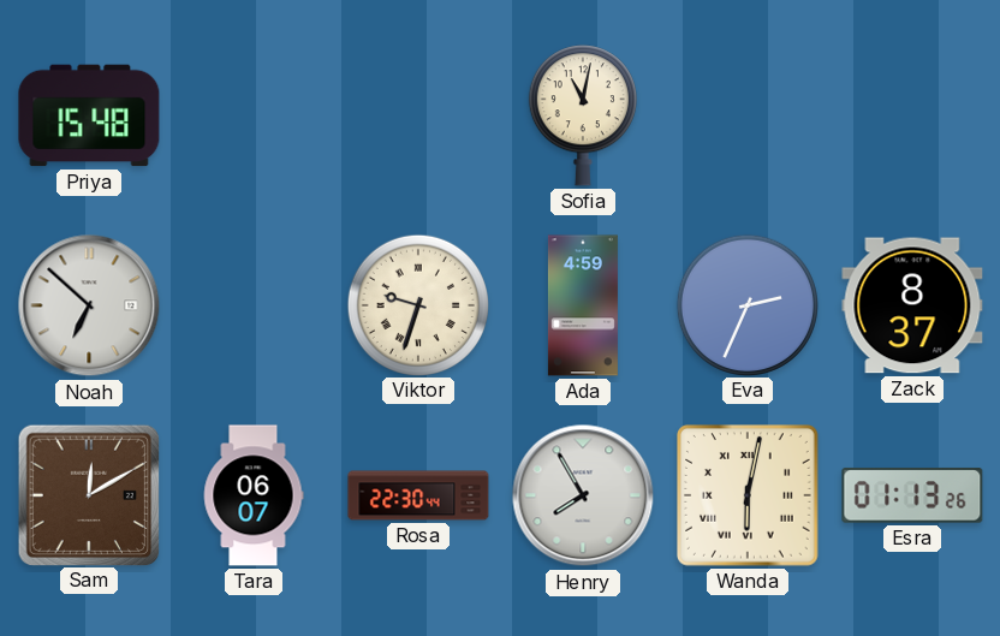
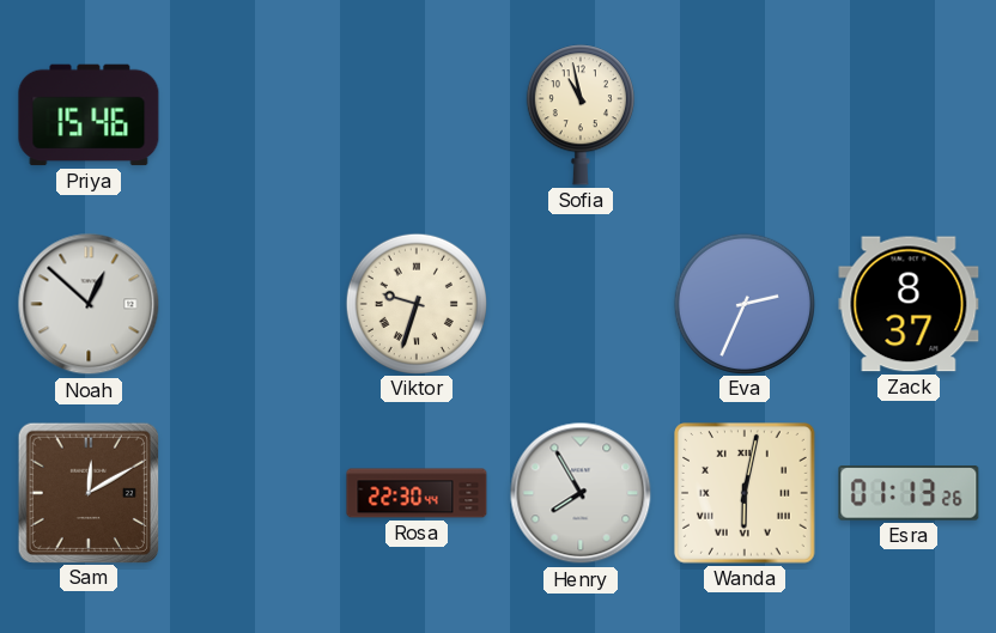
Priya: 15:48 -> 15:46
Sofia: 11:02 -> 10:58
Noah: 6:52 -> 12:52
Ada: 4:59 -> none
Tara: 06:07 -> none
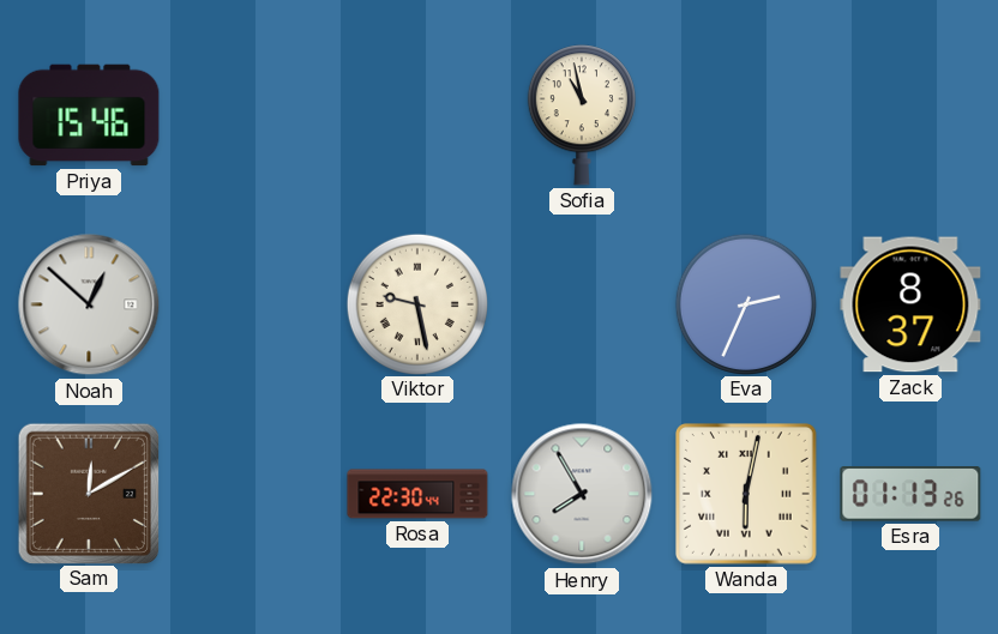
Viktor: 9:33 -> 9:28
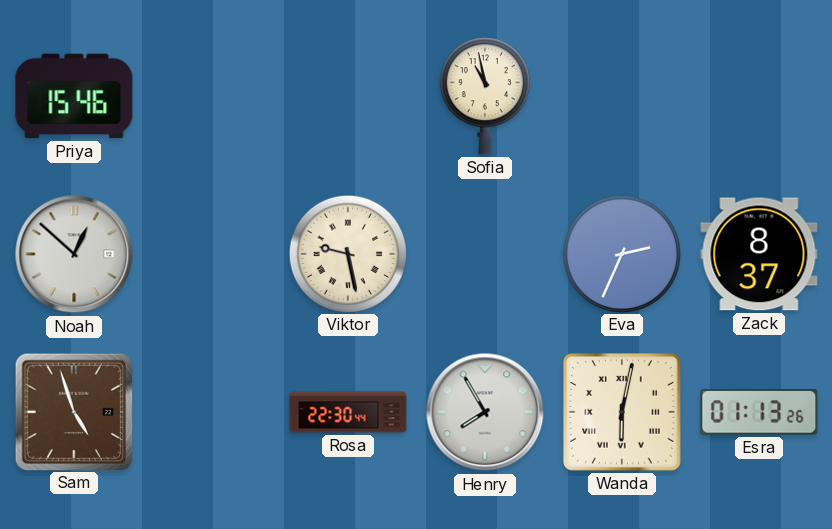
Sam: 12:10 -> 4:57
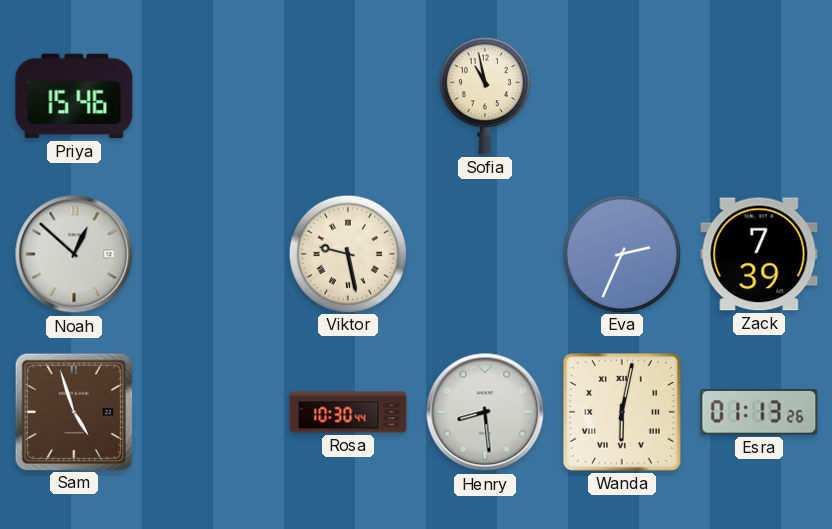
Zack: 8:37 -> 7:39
Rosa: 22:30 -> 10:30
Henry: 7:55 -> 8:29
